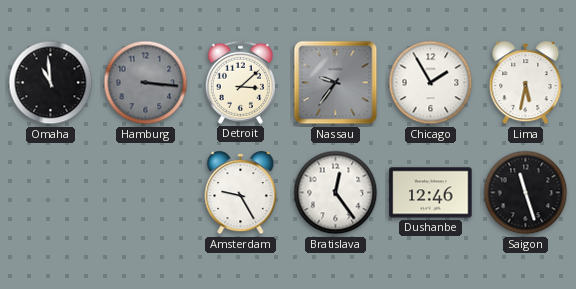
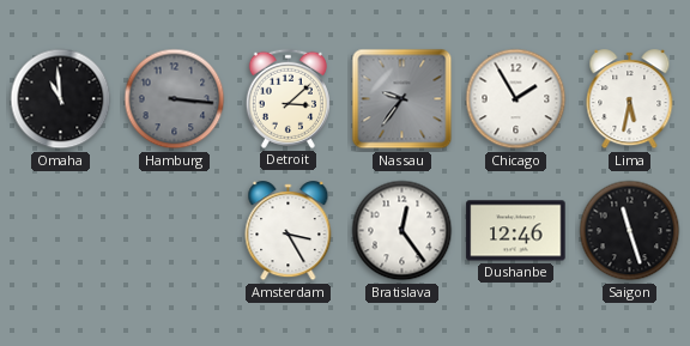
Amsterdam: 9:25 -> 3:25
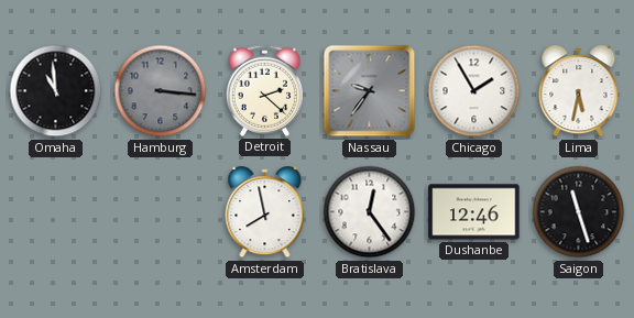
Detroit: 3:08 -> 2:22
Amsterdam: 3:25 -> 7:58
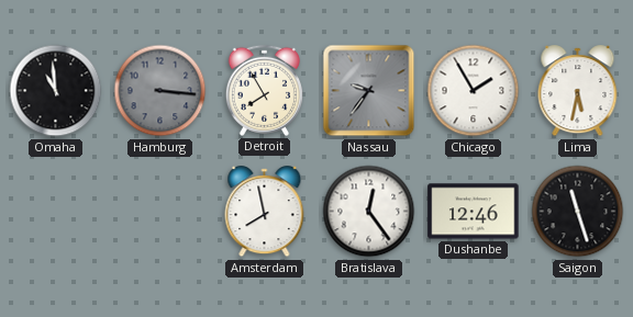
Detroit: 2:22 -> 7:55
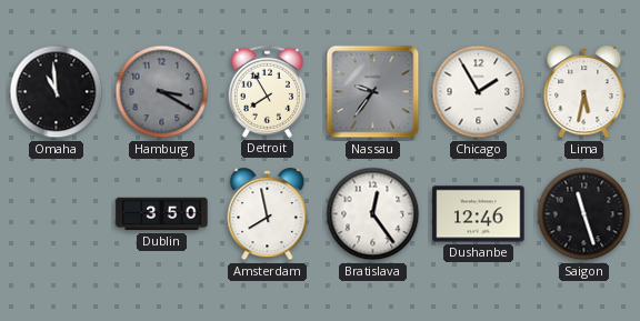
Hamburg: 3:16 -> 3:20
Dublin: none -> 3:50
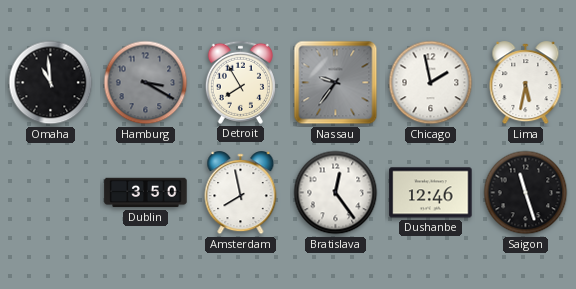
Chicago: 1:55 -> 1:58
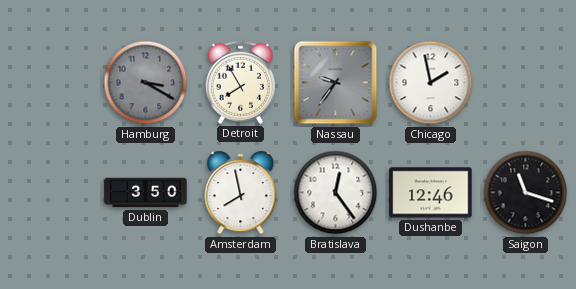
Omaha: 10:59 -> none
Lima: 5:32 -> none
Saigon: 11:27 -> 11:18
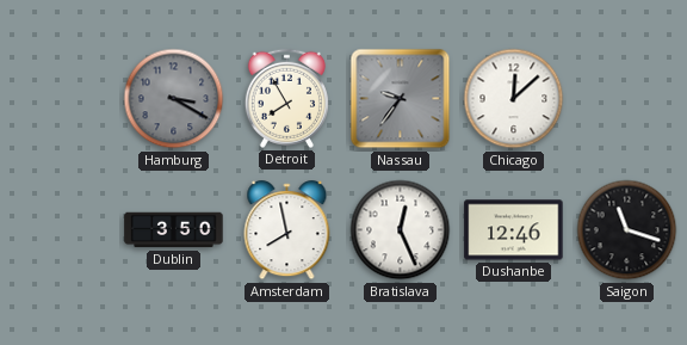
Chicago: 1:58 -> 12:08
Bratislava: 12:24 -> 12:26
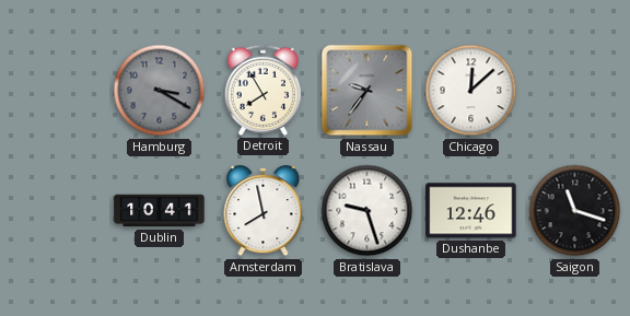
Dublin: 3:50 -> 10:41
Bratislava: 12:26 -> 9:27
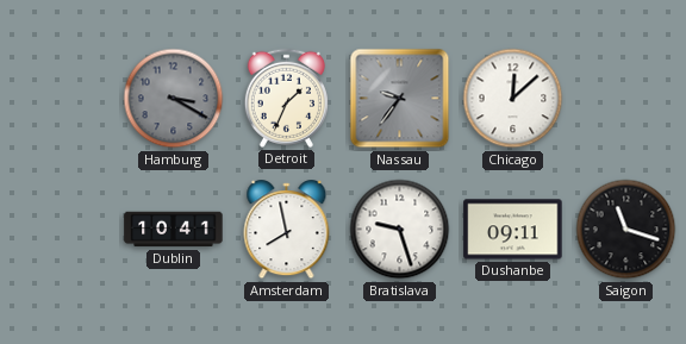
Detroit: 7:55 -> 1:34
Dushanbe: 12:46 -> 09:11
